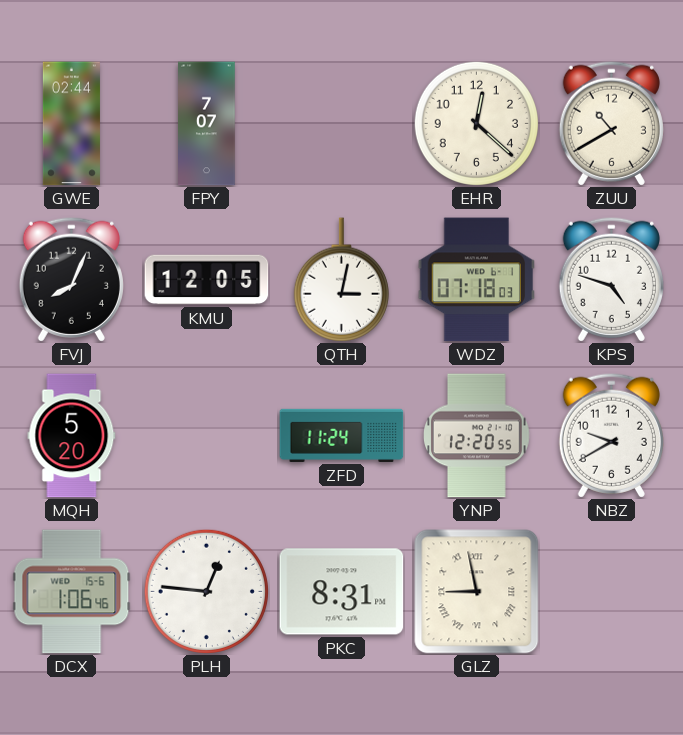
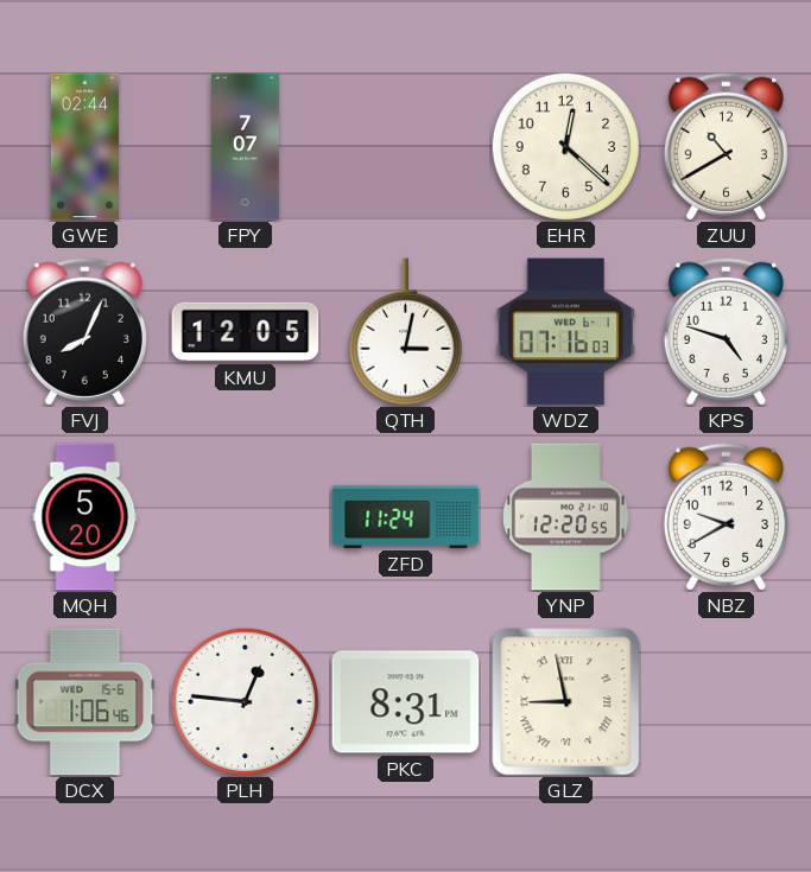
WDZ: 07:18 -> 07:16
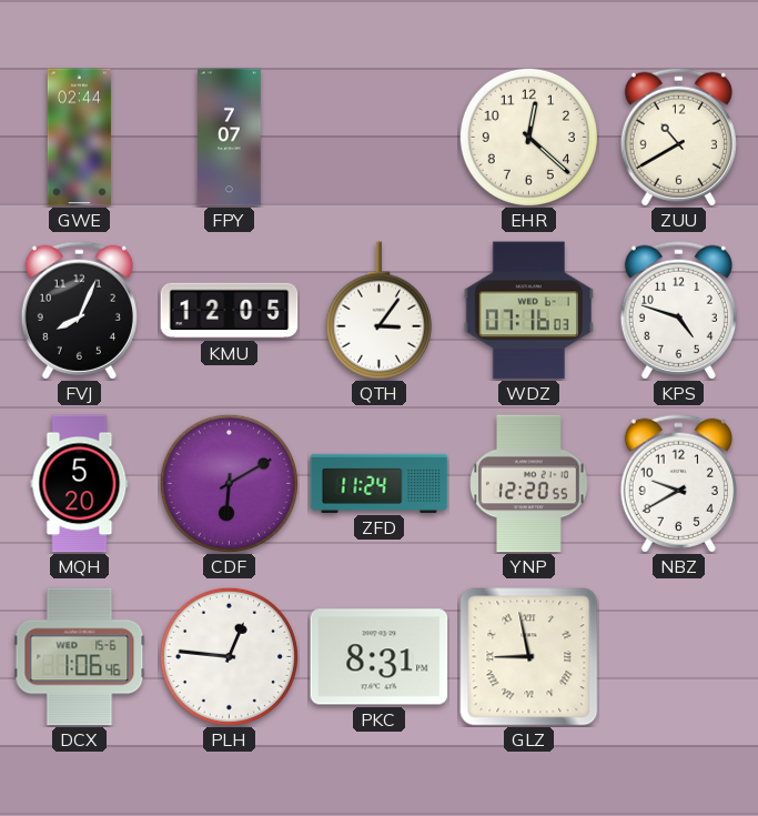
QTH: 3:02 -> 3:06
CDF: none -> 6:10
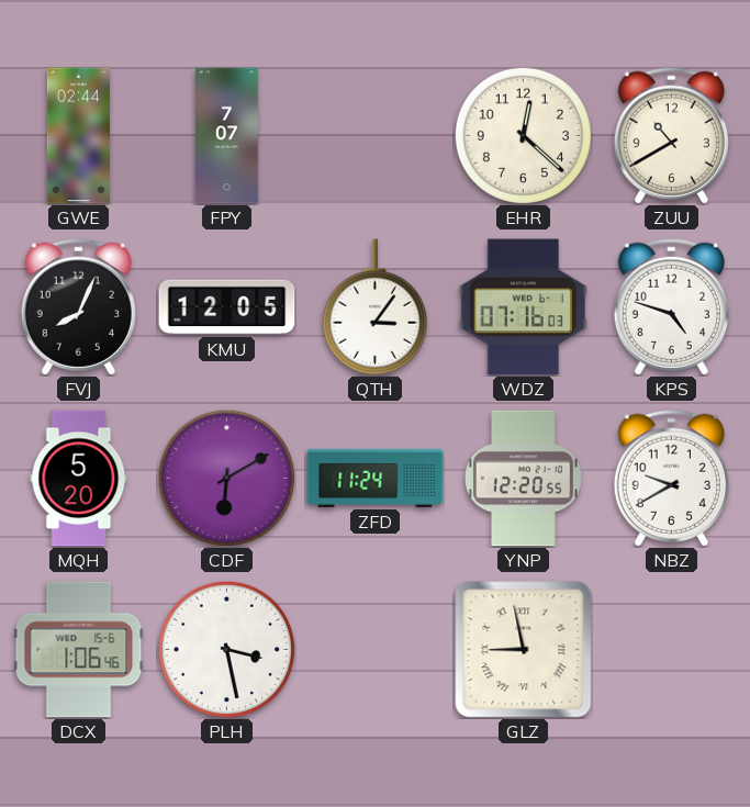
PLH: 12:46 -> 3:28
PKC: 8:31 -> none
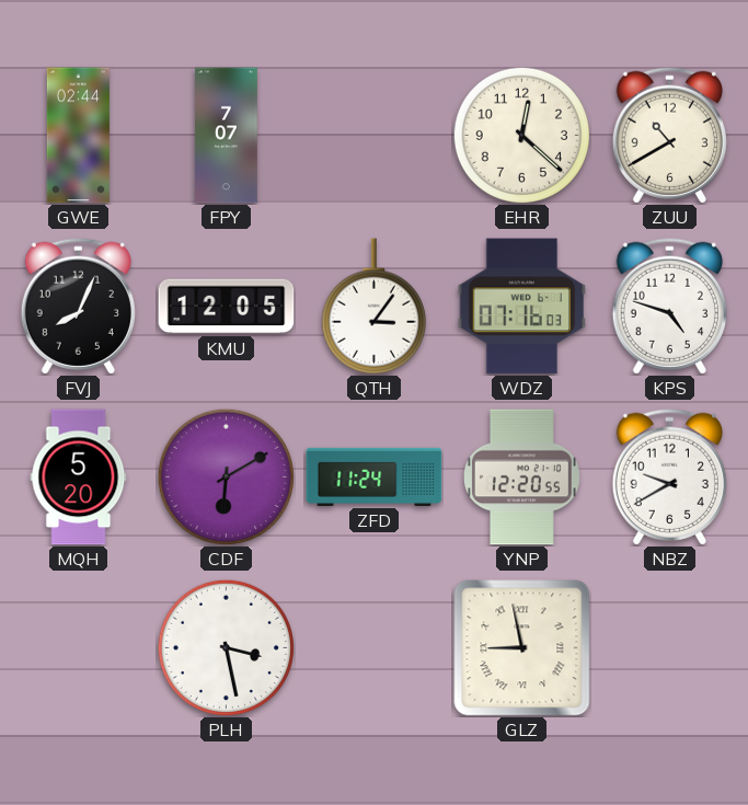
DCX: 1:06 -> none
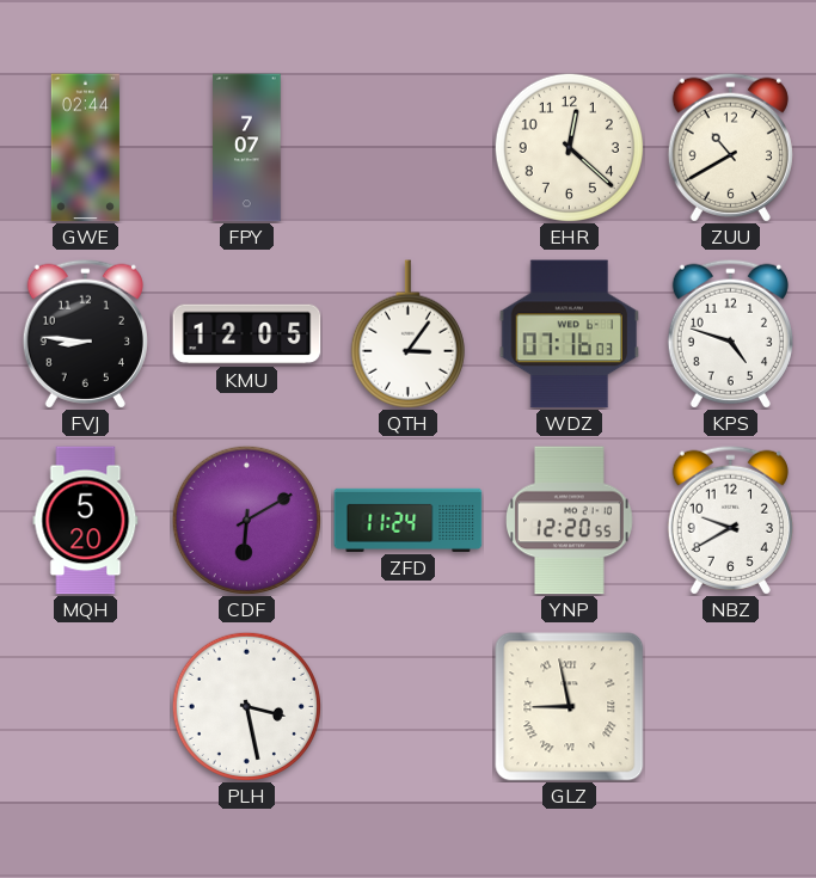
FVJ: 8:04 -> 8:46
